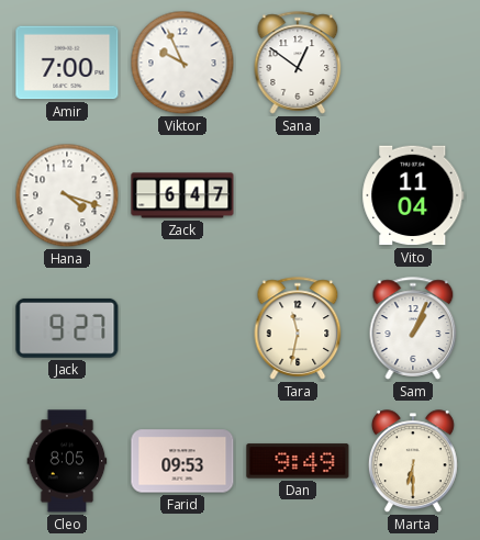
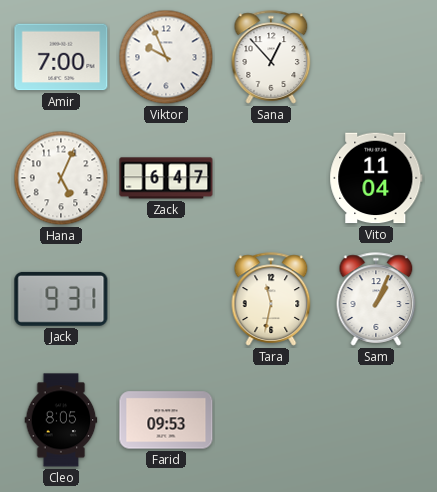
Sana: 12:51 -> 12:53
Hana: 4:18 -> 5:04
Jack: 9:27 -> 9:31
Dan: 9:49 -> none
Marta: 6:30 -> none
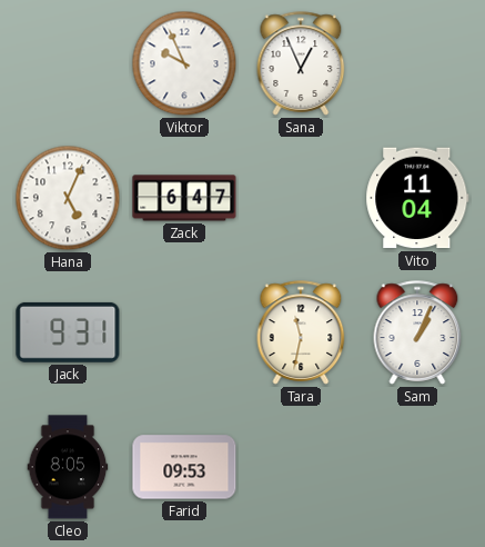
Amir: 7:00 -> none
Sana: 12:53 -> 12:56
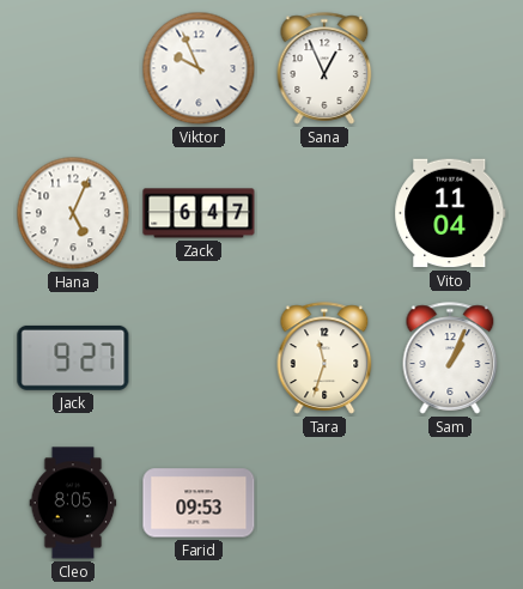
Jack: 9:31 -> 9:27
Tara: 11:32 -> 11:33
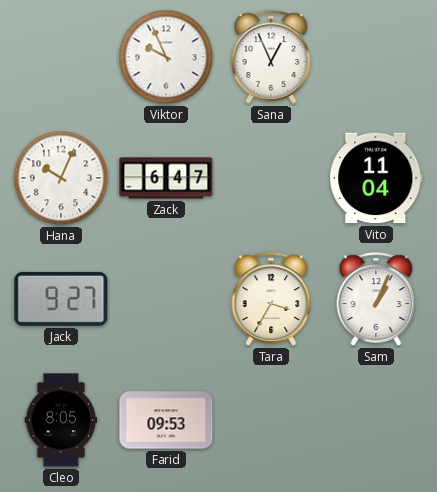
Hana: 5:04 -> 10:04
Tara: 11:33 -> 3:35
